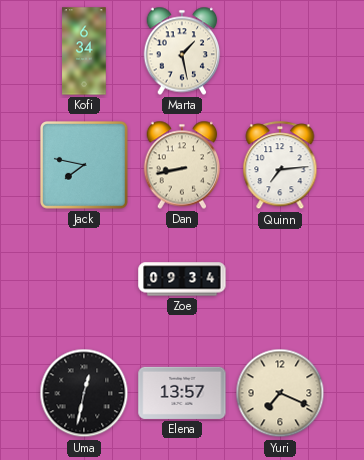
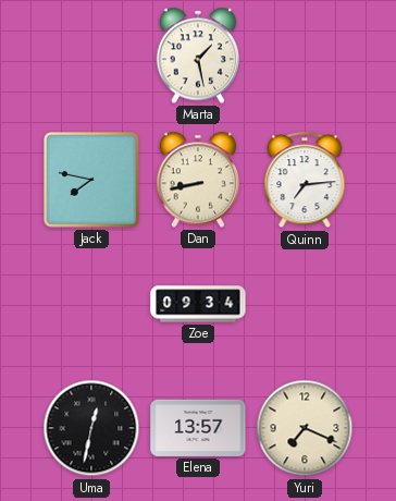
Kofi: 6:34 -> none
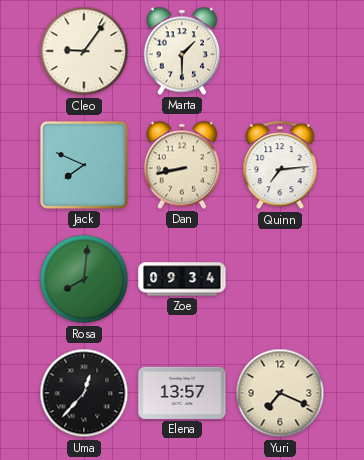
Cleo: none -> 9:06
Marta: 1:28 -> 1:30
Jack: 7:47 -> 7:49
Rosa: none -> 8:01
Uma: 12:32 -> 12:37
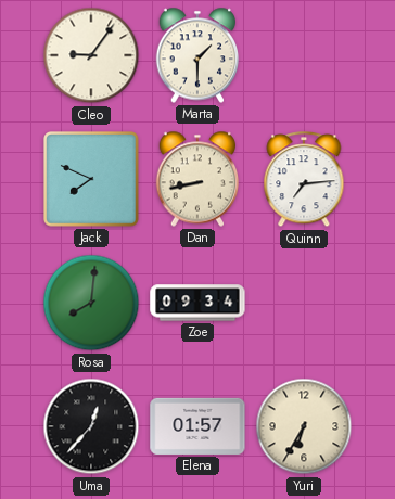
Elena: 13:57 -> 01:57
Yuri: 7:19 -> 6:35
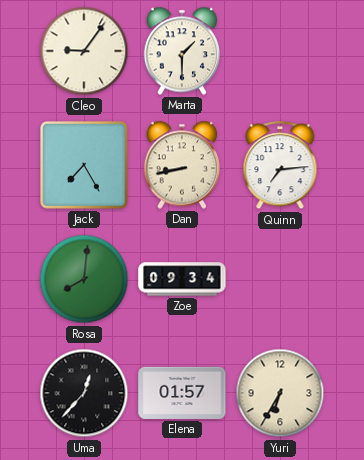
Jack: 7:49 -> 7:25
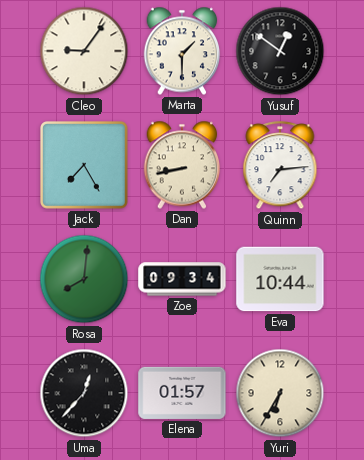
Yusuf: none -> 12:51
Eva: none -> 10:44
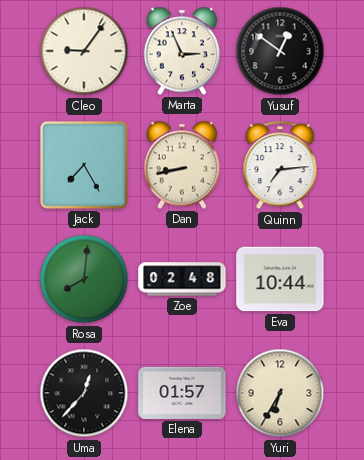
Marta: 1:30 -> 2:56
Zoe: 09:34 -> 02:48
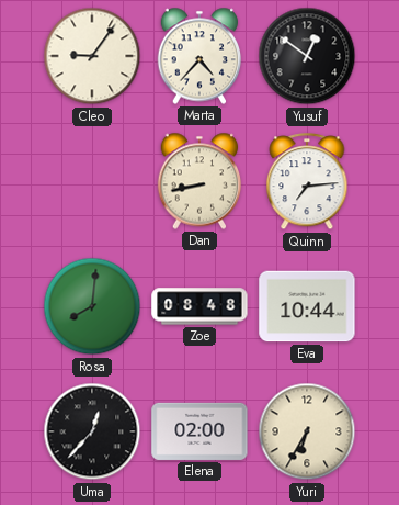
Marta: 2:56 -> 4:37
Jack: 7:25 -> none
Zoe: 02:48 -> 08:48
Elena: 01:57 -> 02:00
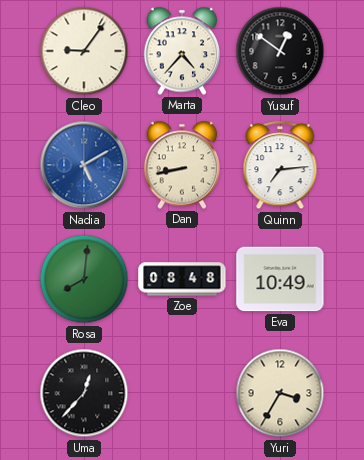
Nadia: none -> 5:10
Eva: 10:44 -> 10:49
Elena: 02:00 -> none
Yuri: 6:35 -> 3:35
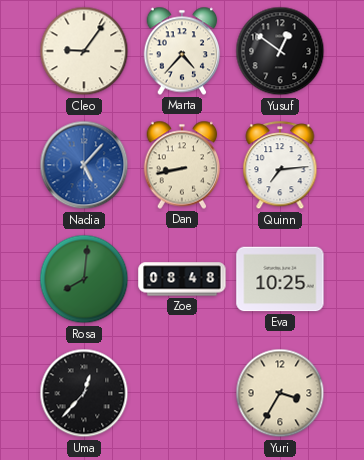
Nadia: 5:10 -> 5:07
Eva: 10:49 -> 10:25
